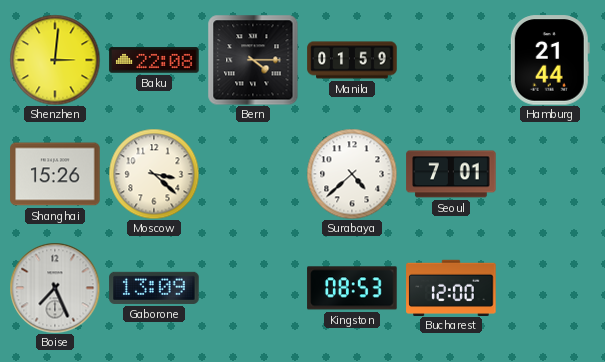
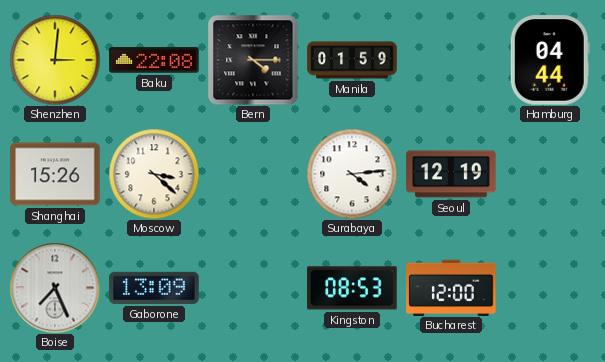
Hamburg: 21:44 -> 04:44
Surabaya: 4:38 -> 4:14
Seoul: 7:01 -> 12:19
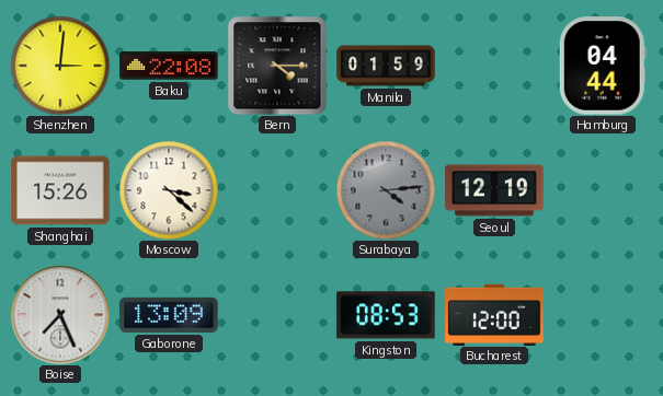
Surabaya dial: white -> grey
